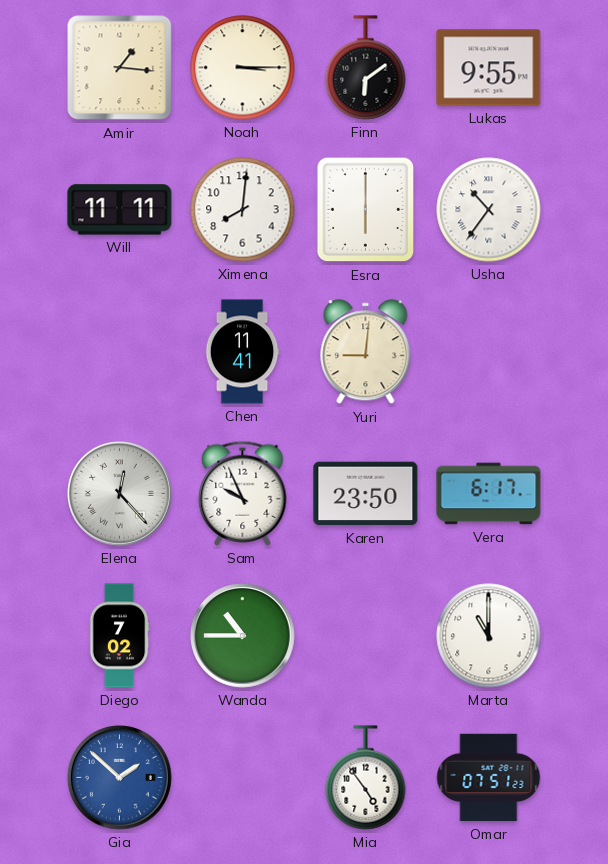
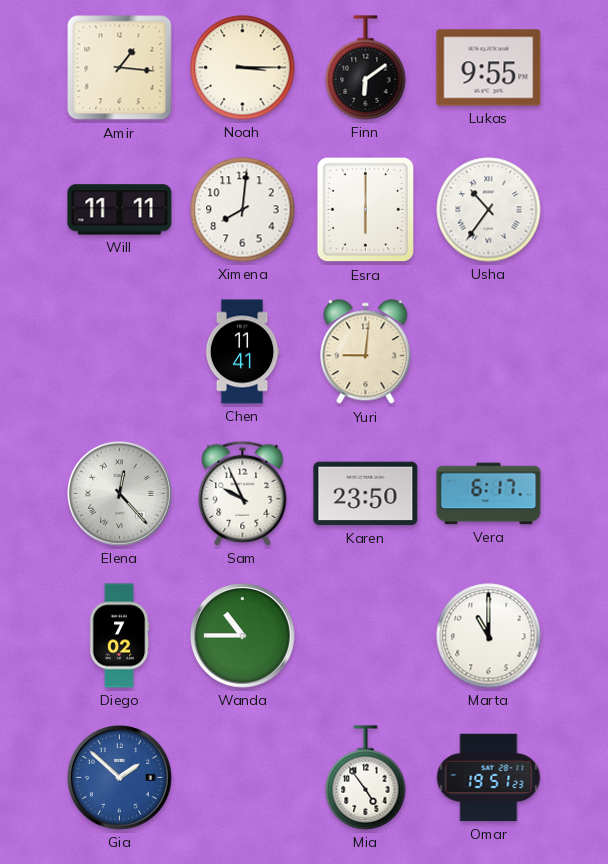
Omar: 07:51 -> 19:51
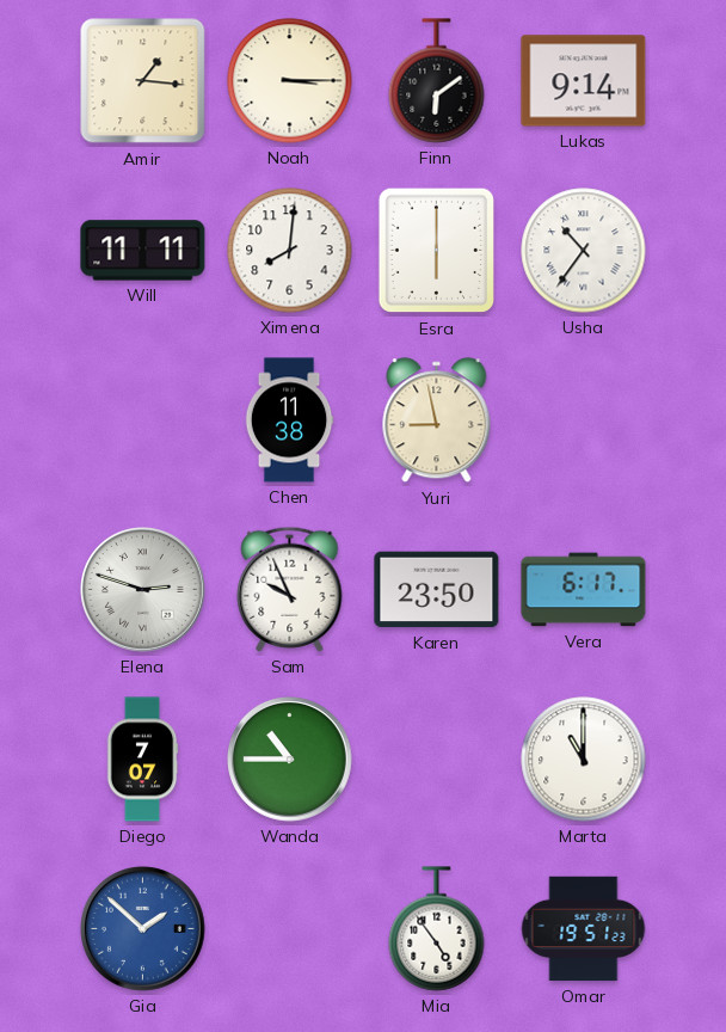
Lukas: 9:55 -> 9:14
Chen: 11:41 -> 11:38
Yuri: 9:01 -> 8:58
Elena: 12:23 -> 2:48
Diego: 7:02 -> 7:07
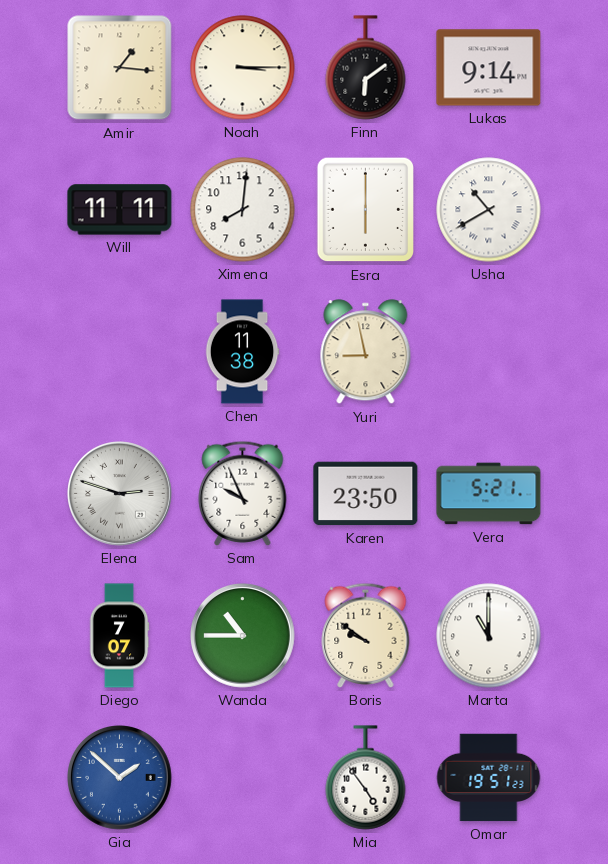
Usha: 10:36 -> 10:40
Vera: 6:17 -> 5:21
Boris: none -> 9:51
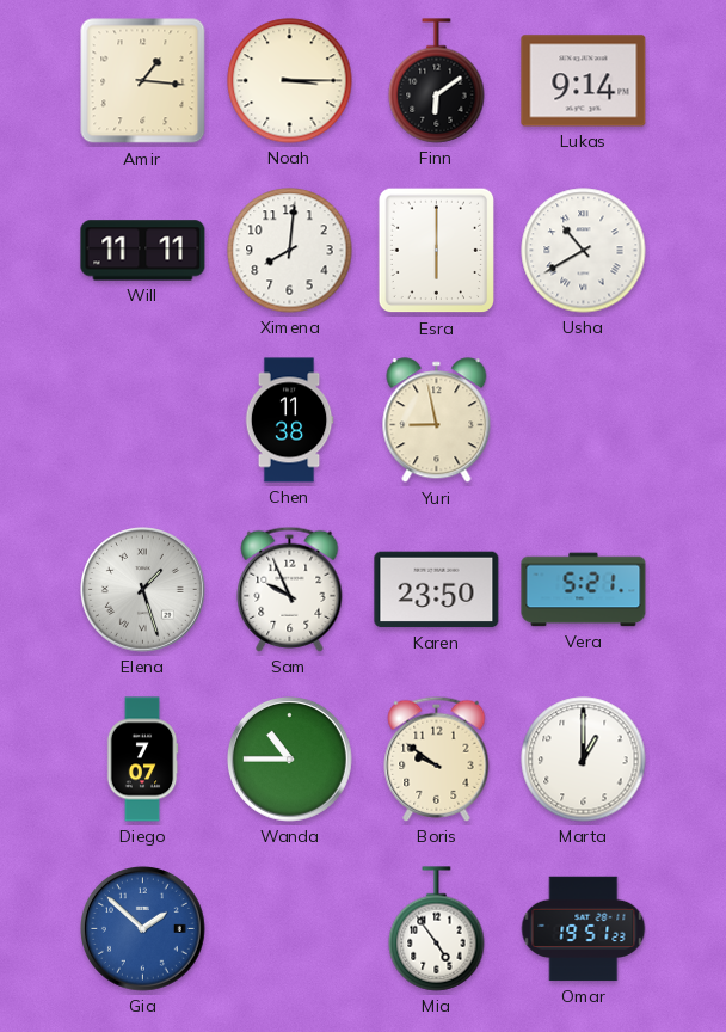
Elena: 2:48 -> 1:27
Marta: 11:00 -> 1:00
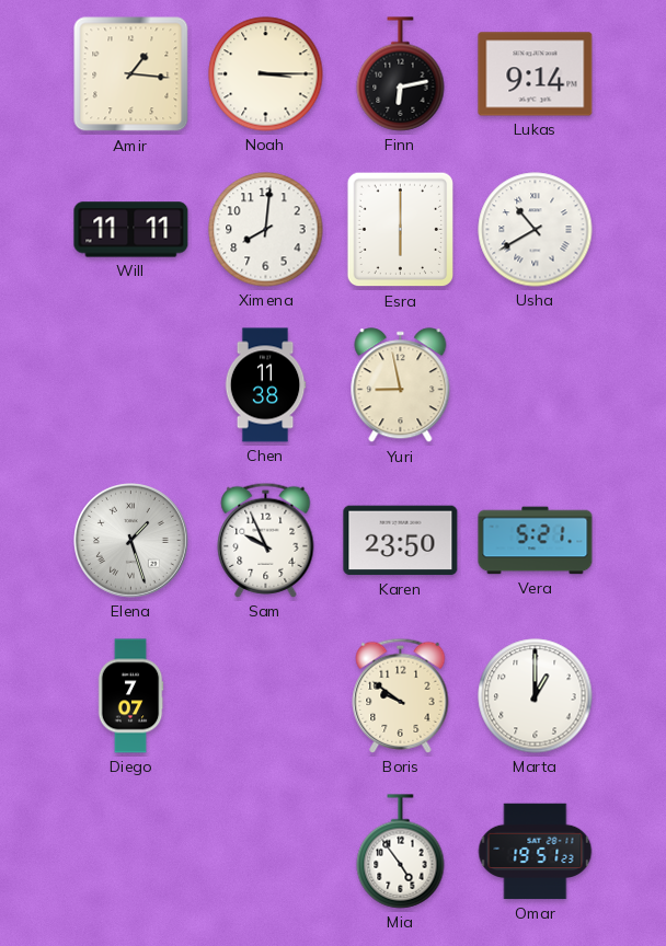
Finn: 6:09 -> 6:13
Wanda: 10:45 -> none
Gia: 1:52 -> none
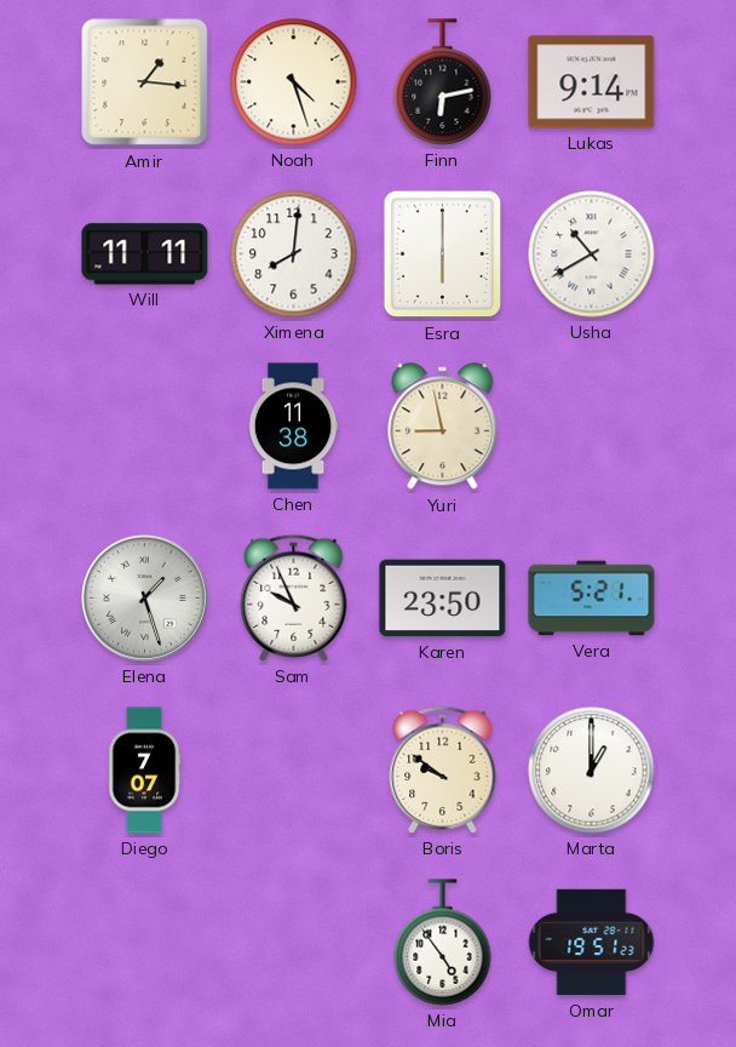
Noah: 3:15 -> 4:27
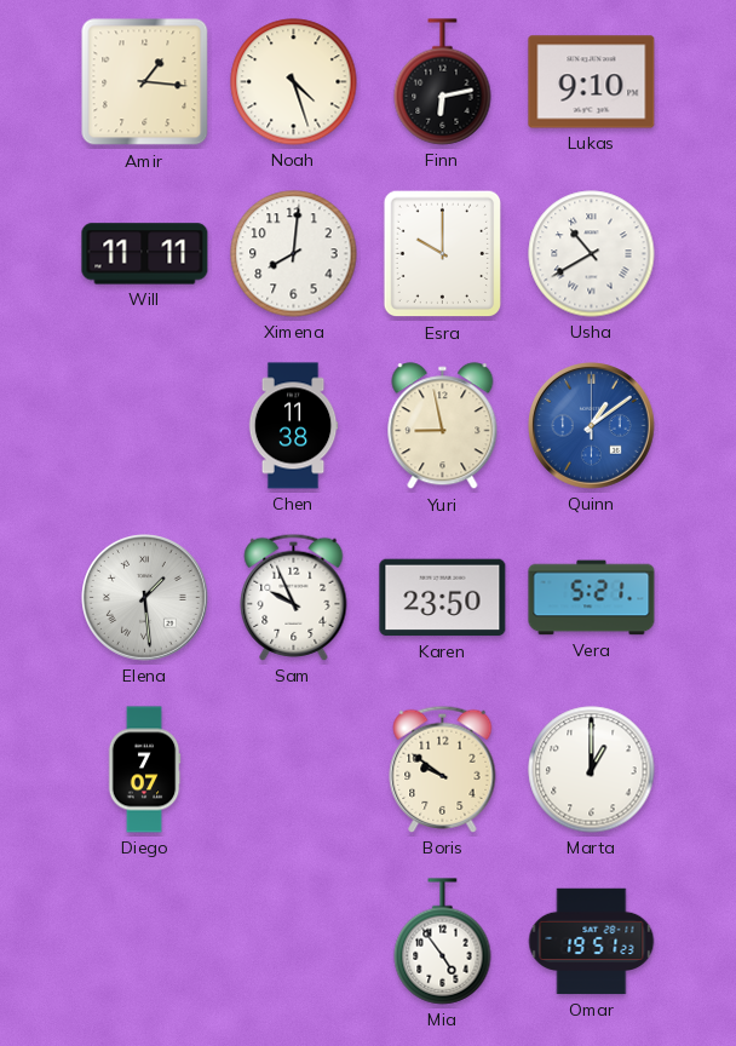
Lukas: 9:14 -> 9:10
Esra: 6:00 -> 10:00
Quinn: none -> 1:09
Elena: 1:27 -> 1:29
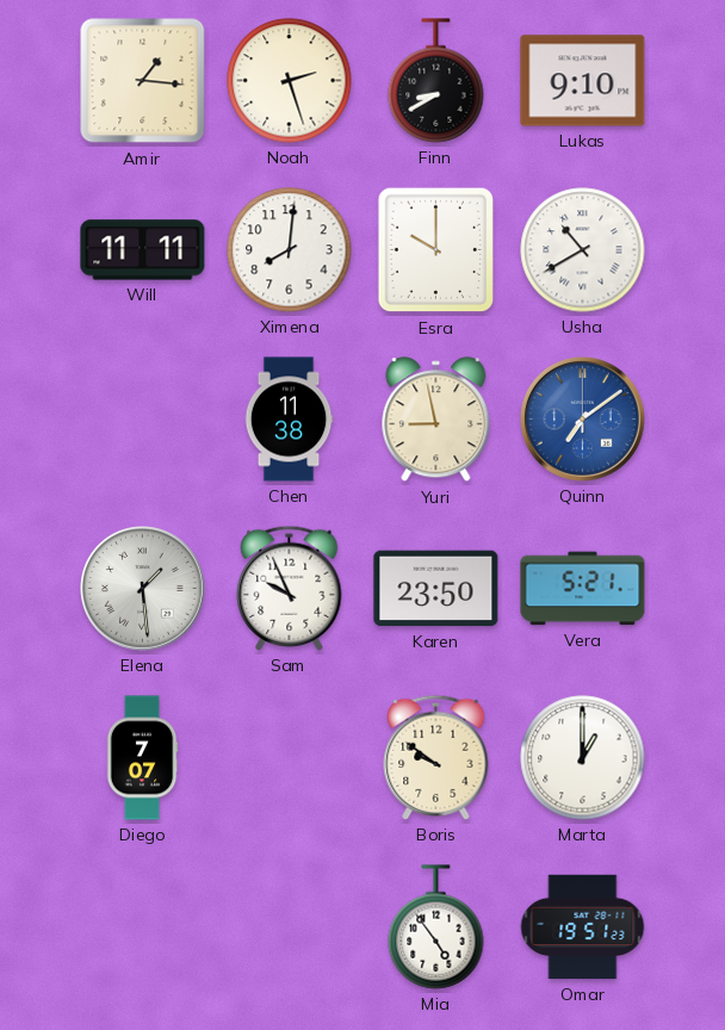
Noah: 4:27 -> 2:27
Finn: 6:13 -> 8:40
Quinn: 1:09 -> 7:09
